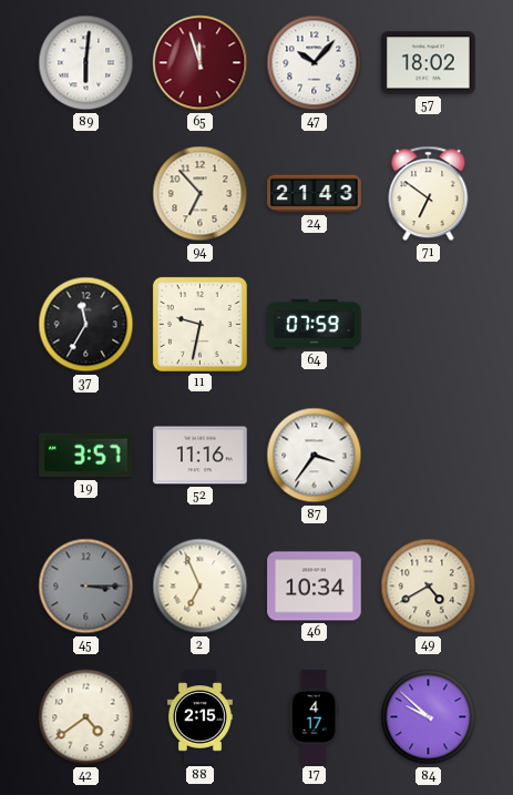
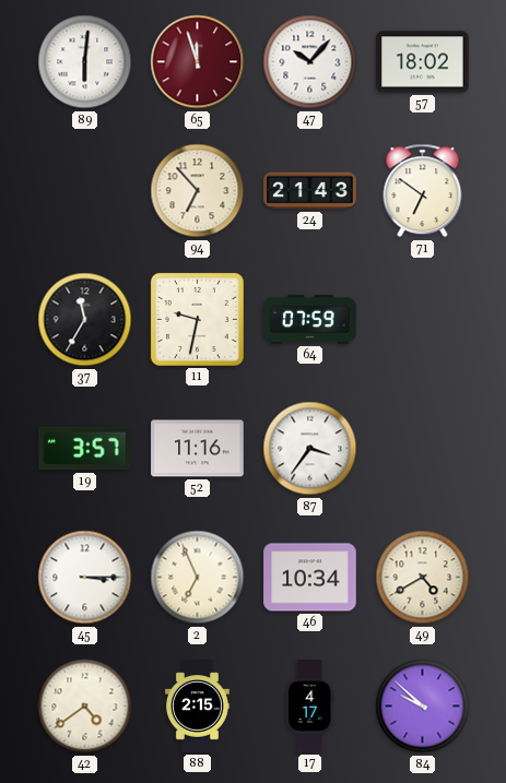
45 dial: grey -> white
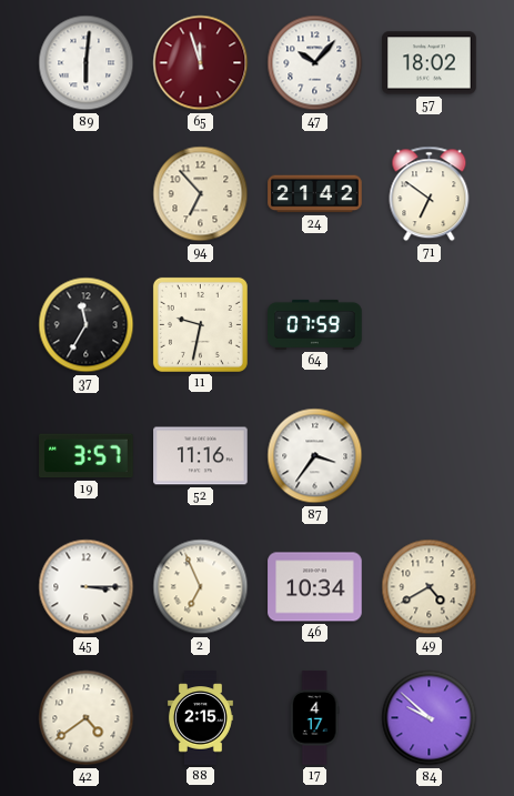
24: 21:43 -> 21:42
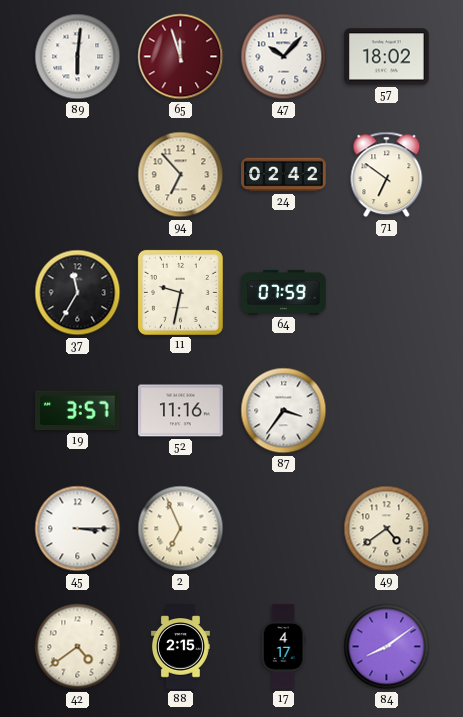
24: 21:42 -> 02:42
46: 10:34 -> none
49: 4:40 -> 4:39
84: 9:52 -> 8:09
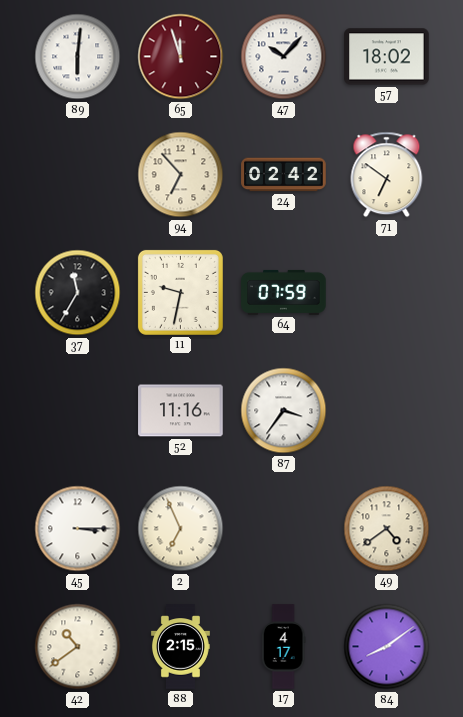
19: 3:57 -> none
42: 4:39 -> 10:39
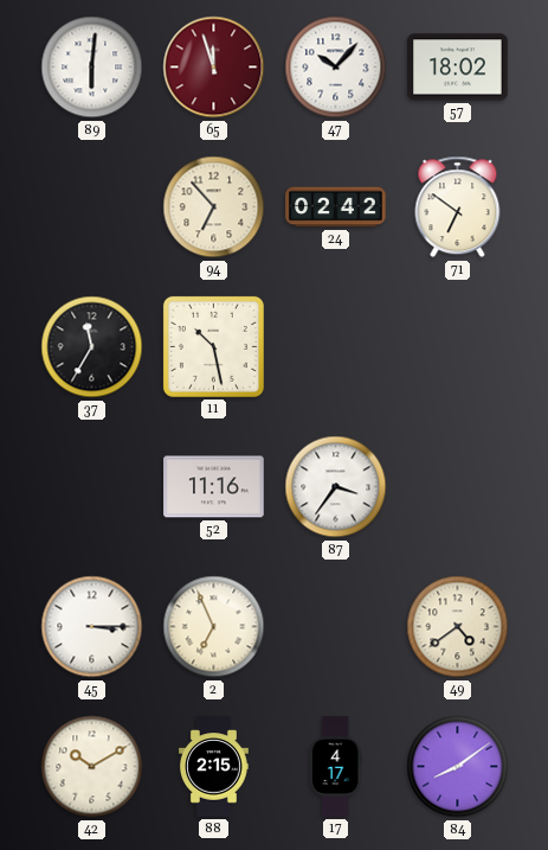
11: 9:32 -> 10:28
64: 07:59 -> none
42: 10:39 -> 10:10
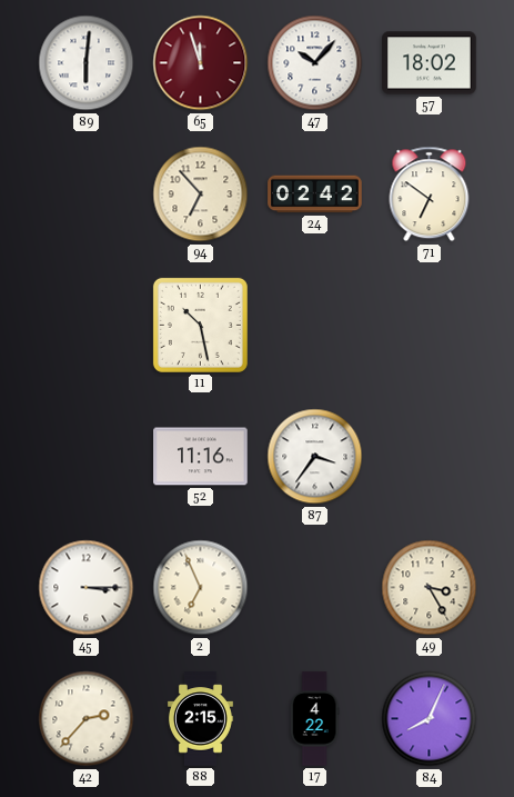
37: 11:35 -> none
49: 4:39 -> 3:25
42: 10:10 -> 2:37
17: 4:17 -> 4:22
84: 8:09 -> 8:04
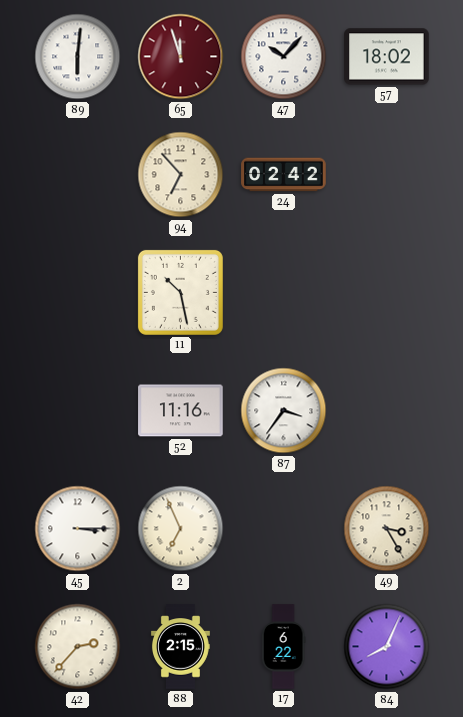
71: 6:51 -> none
17: 4:22 -> 6:22
